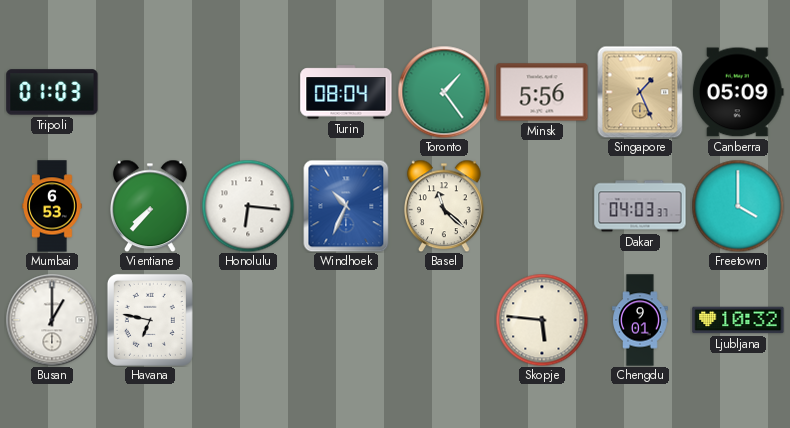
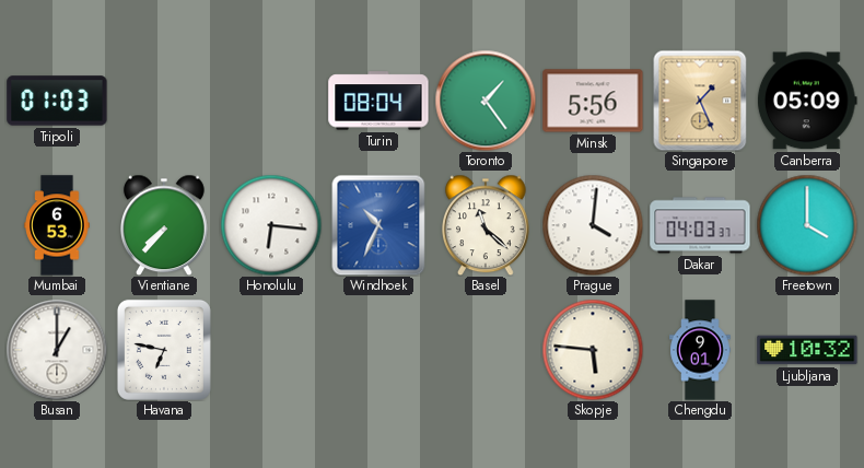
Prague: none -> 4:01
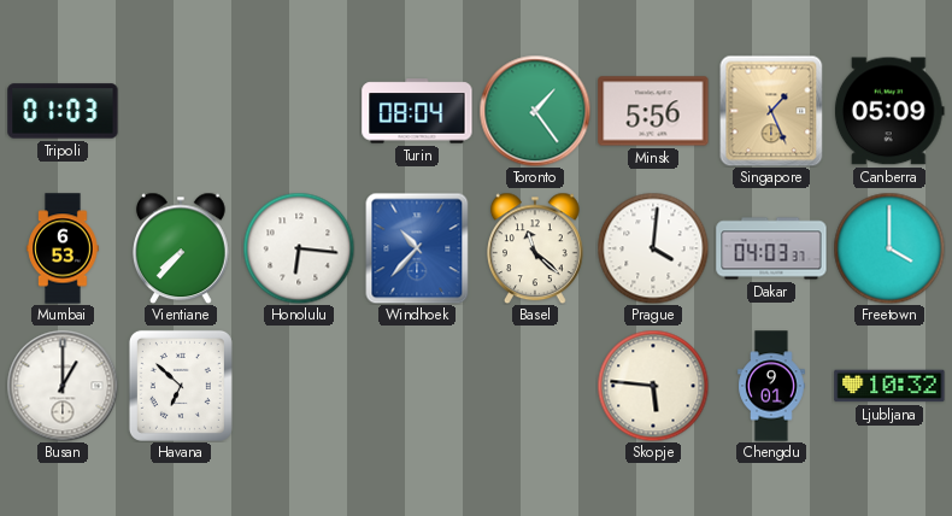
Windhoek: 10:34 -> 10:37
Havana: 6:47 -> 6:52
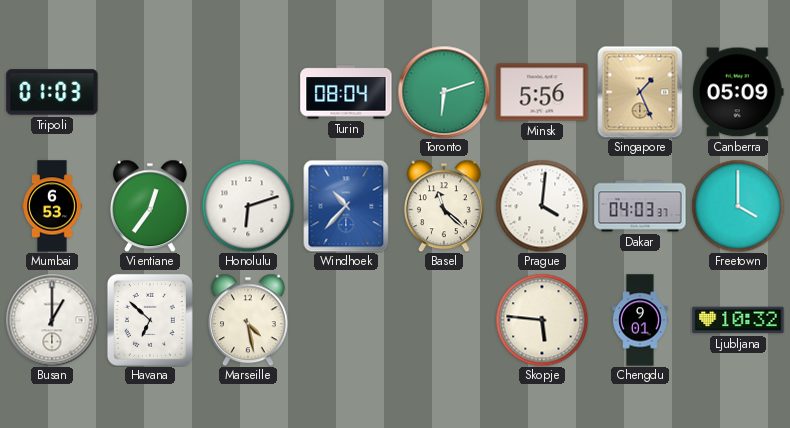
Toronto: 1:24 -> 6:12
Vientiane: 7:37 -> 12:36
Honolulu: 6:16 -> 6:12
Marseille: none -> 4:28
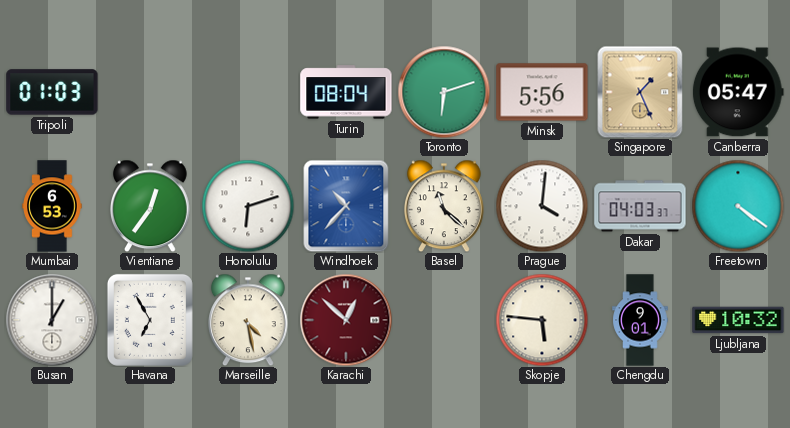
Canberra: 05:09 -> 05:47
Freetown: 4:00 -> 4:21
Havana: 6:52 -> 6:55
Karachi: none -> 12:52
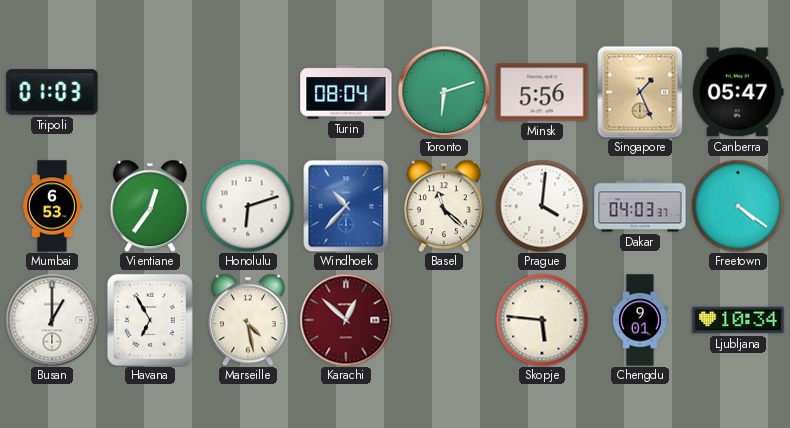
Ljubljana: 10:32 -> 10:34
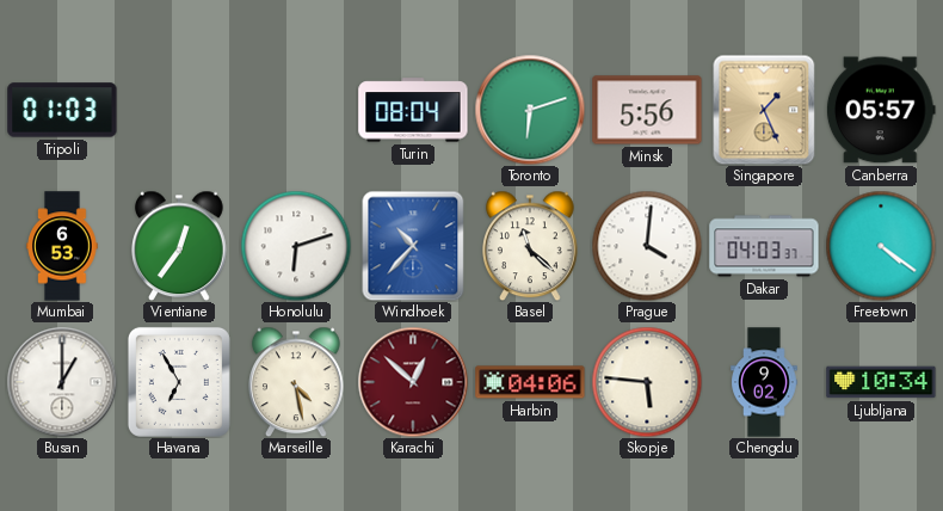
Canberra: 05:47 -> 05:57
Harbin: none -> 04:06
Chengdu: 9:01 -> 9:02
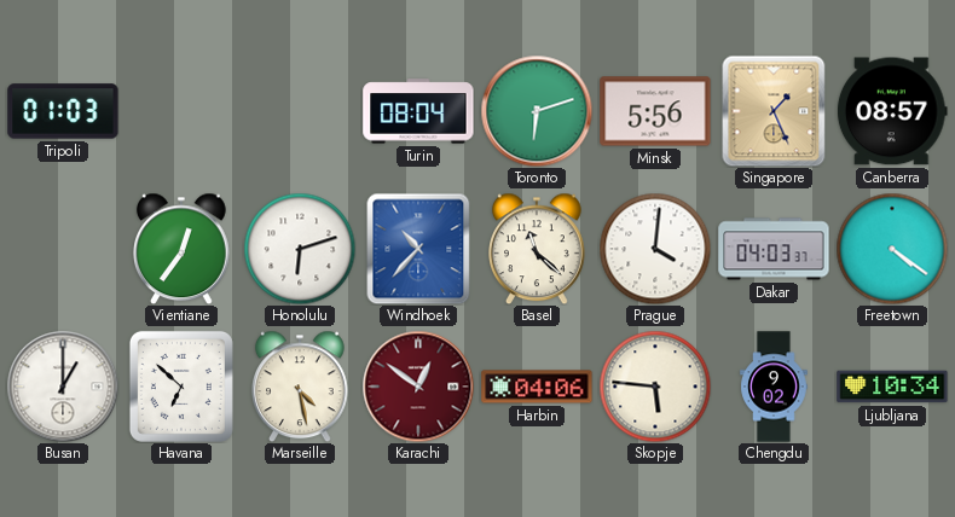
Canberra: 05:57 -> 08:57
Mumbai: 6:53 -> none
Havana: 6:55 -> 6:52
Karachi: 12:52 -> 12:51
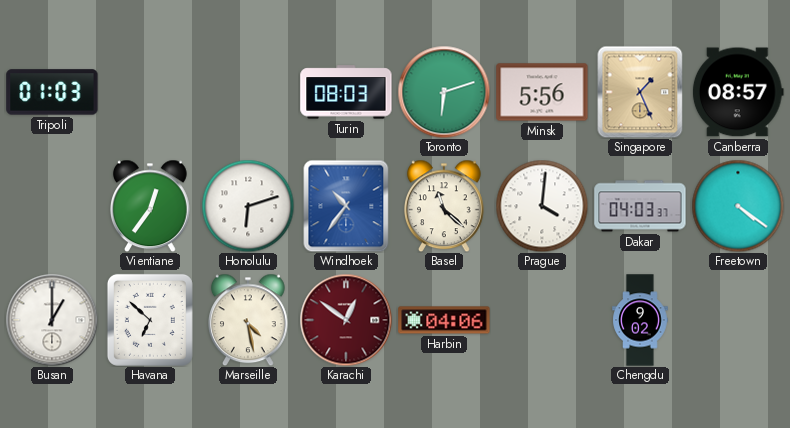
Turin: 08:04 -> 08:03
Windhoek: 10:37 -> 10:36
Skopje: 5:46 -> none
Ljubljana: 10:34 -> none
